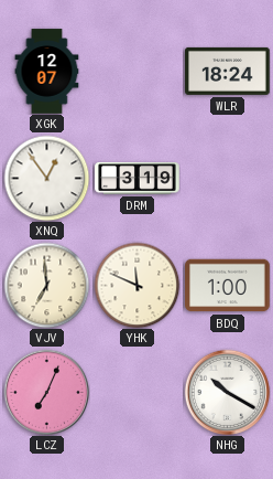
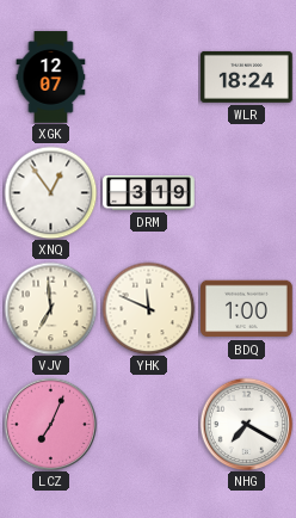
NHG: 10:20 -> 7:20
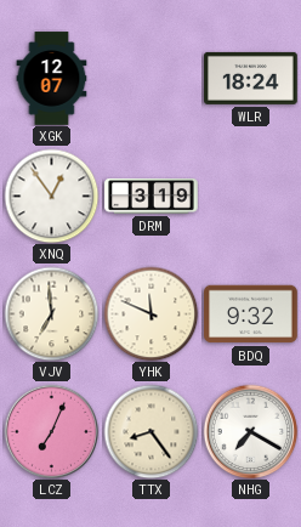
BDQ: 1:00 -> 9:32
TTX: none -> 8:24
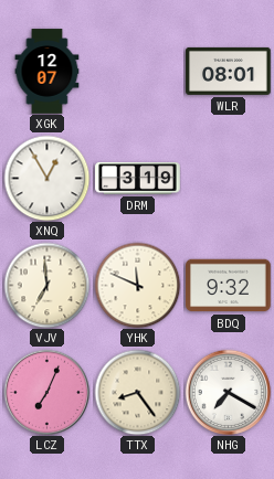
WLR: 18:24 -> 08:01
XNQ: 12:54 -> 12:55
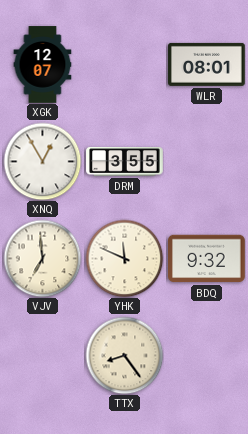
DRM: 3:19 -> 3:55
LCZ: 7:04 -> none
NHG: 7:20 -> none
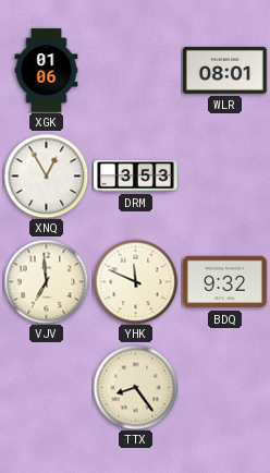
XGK: 12:07 -> 01:06
DRM: 3:55 -> 3:53
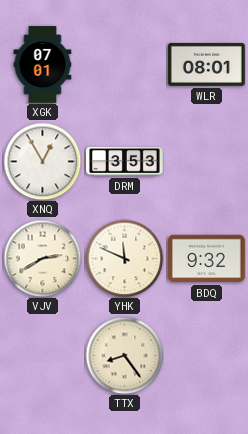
XGK: 01:06 -> 07:01
VJV: 6:59 -> 2:40
